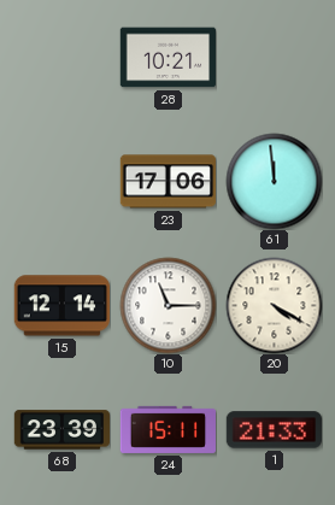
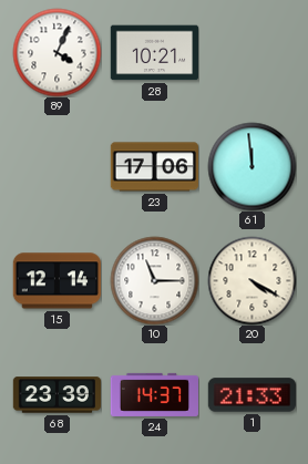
89: none -> 4:04
24: 15:11 -> 14:37
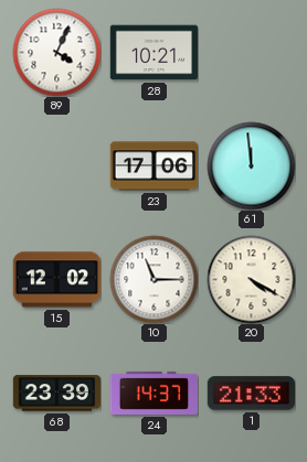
15: 12:14 -> 12:02
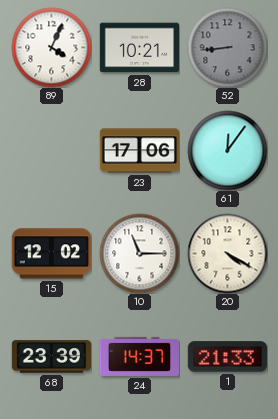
52: none -> 8:44
61: 11:59 -> 12:06
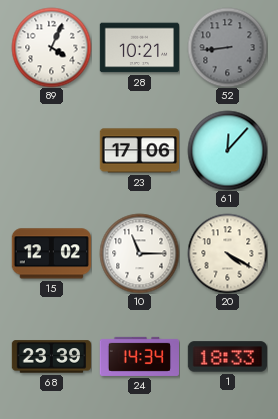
61: 12:06 -> 12:07
24: 14:37 -> 14:34
1: 21:33 -> 18:33
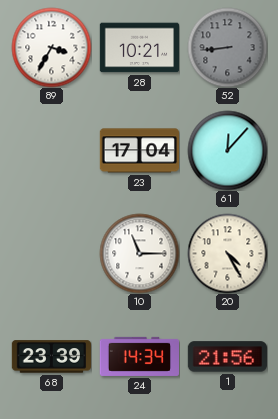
89: 4:04 -> 3:35
23: 17:06 -> 17:04
15: 12:02 -> none
20: 4:20 -> 4:25
1: 18:33 -> 21:56
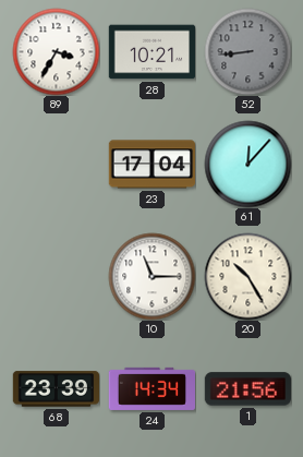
20: 4:25 -> 10:25
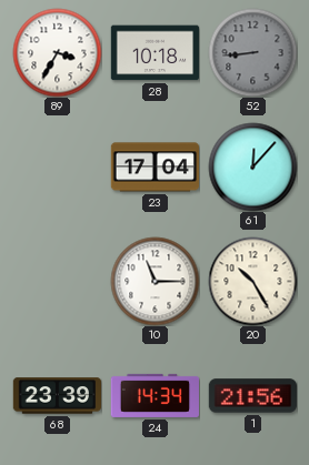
28: 10:21 -> 10:18
